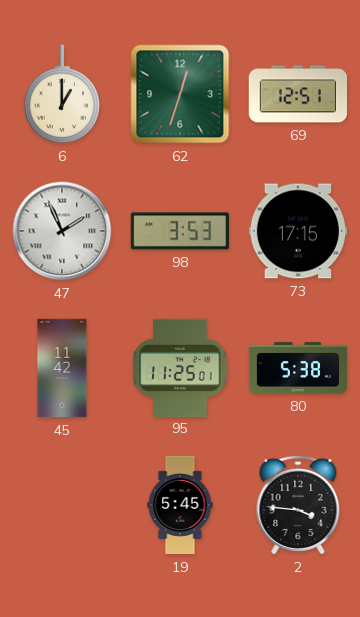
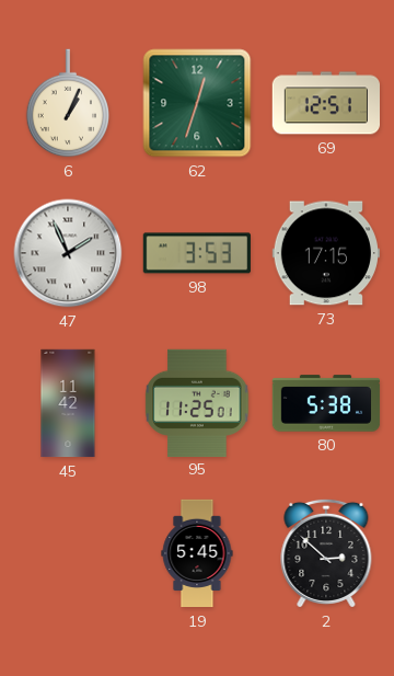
6: 1:00 -> 1:04
2: 3:46 -> 2:52
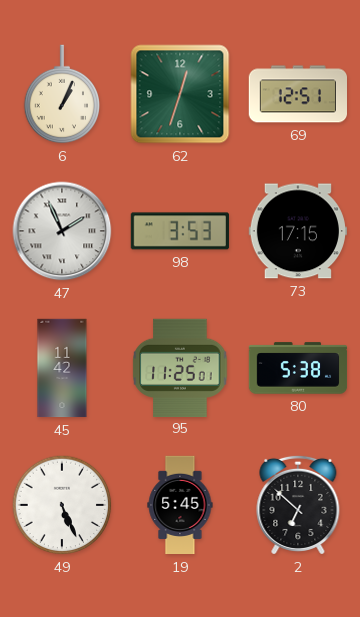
49: none -> 5:26
2: 2:52 -> 6:52
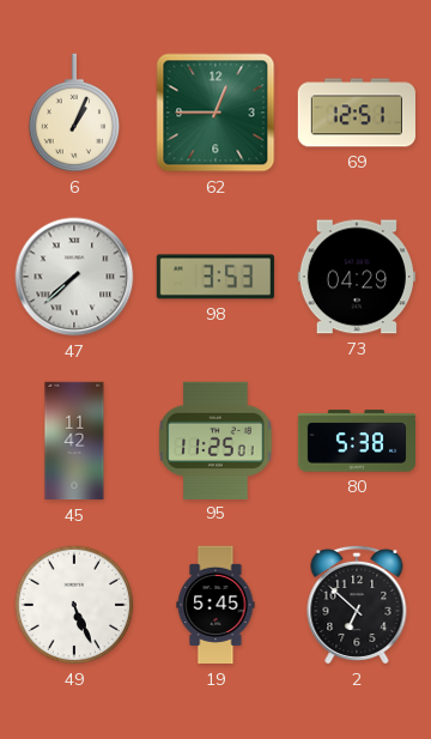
62: 12:33 -> 12:45
47: 1:56 -> 7:38
73: 17:15 -> 04:29
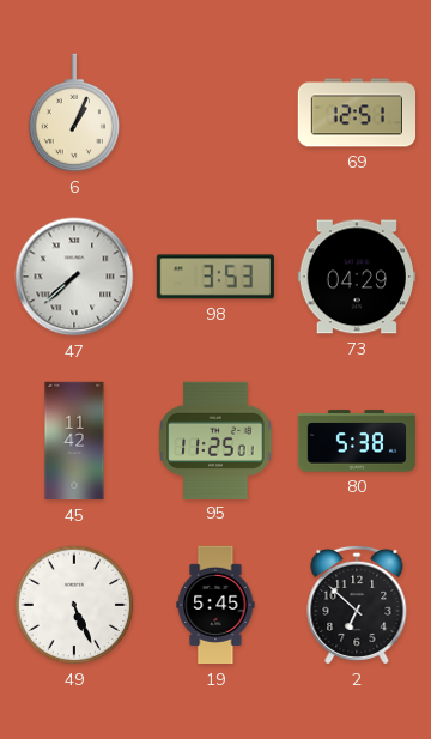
62: 12:45 -> none
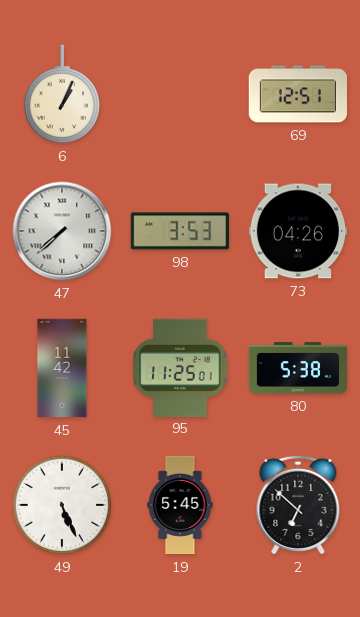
73: 04:29 -> 04:26
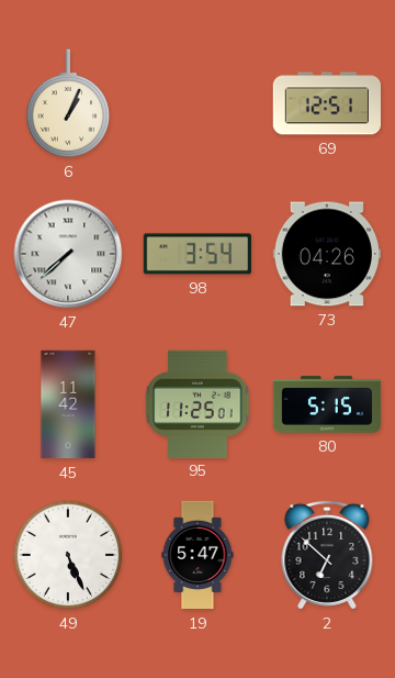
98: 3:53 -> 3:54
80: 5:38 -> 5:15
19: 5:45 -> 5:47
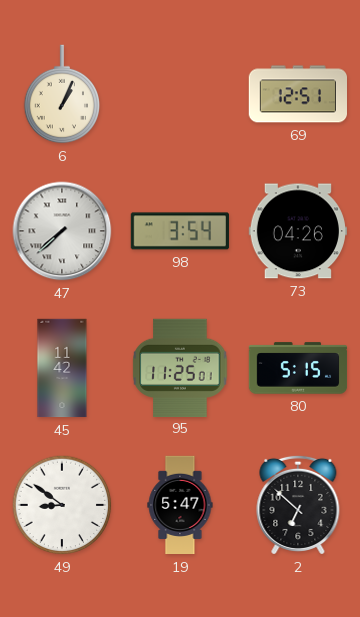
49: 5:26 -> 8:51
